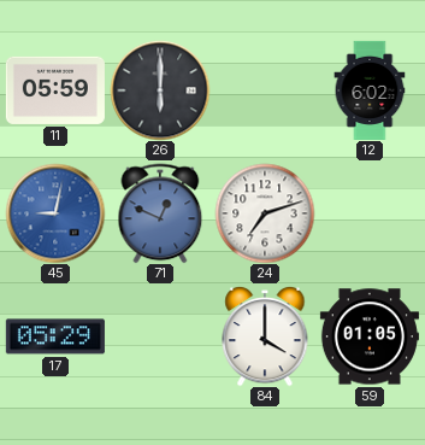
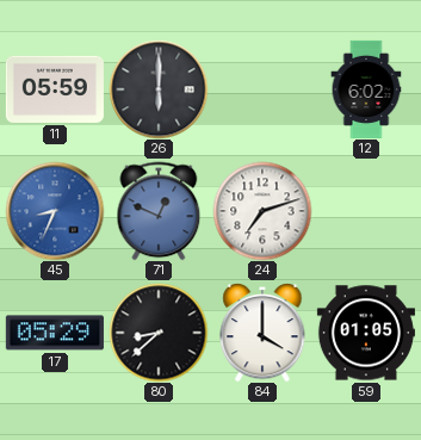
45: 9:02 -> 8:34
80: none -> 8:38
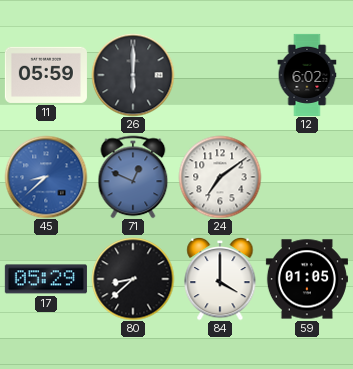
45: 8:34 -> 8:38
24: 7:12 -> 7:09
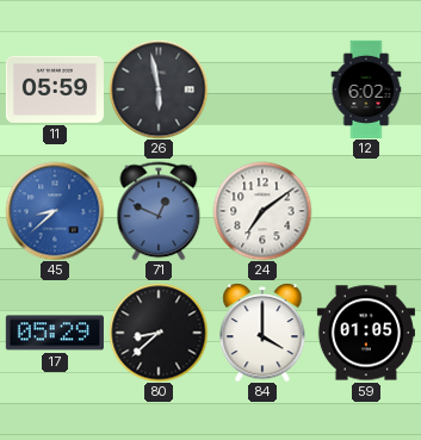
26: 6:00 -> 5:58
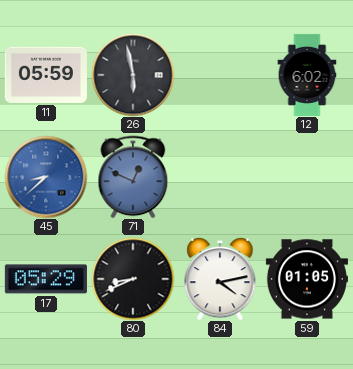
24: 7:09 -> none
80: 8:38 -> 8:41
84: 4:00 -> 4:13
